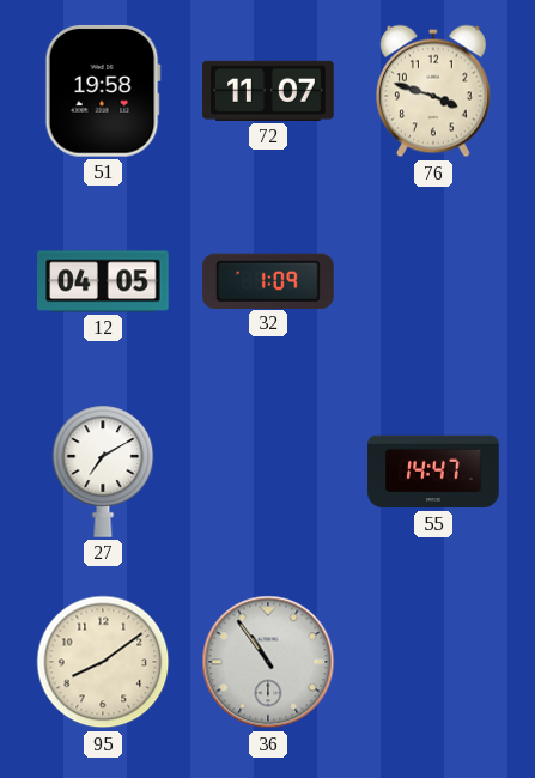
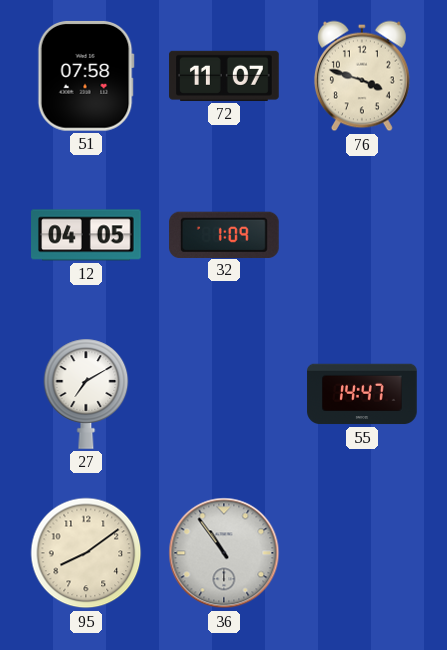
51: 19:58 -> 07:58
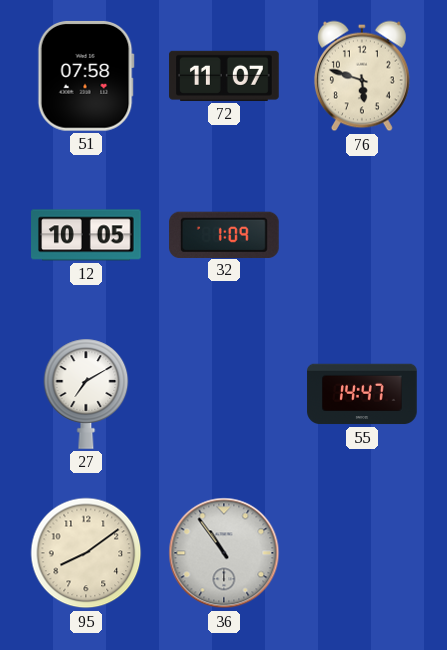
76: 3:48 -> 5:48
12: 04:05 -> 10:05
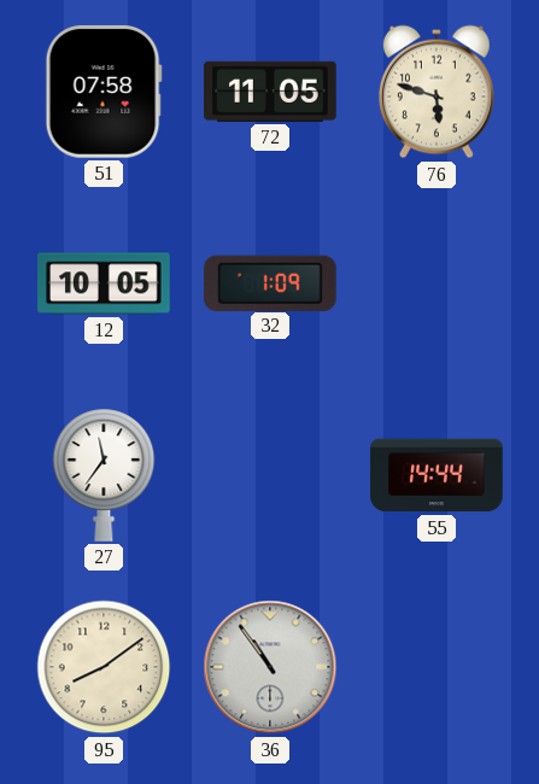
72: 11:07 -> 11:05
27: 7:10 -> 11:36
55: 14:47 -> 14:44
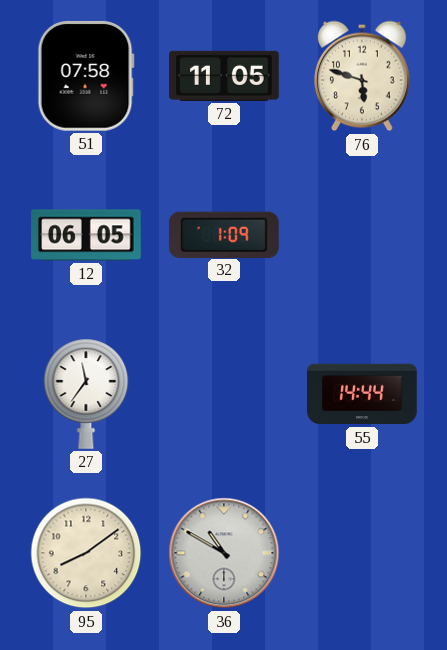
12: 10:05 -> 06:05
36: 10:54 -> 10:50
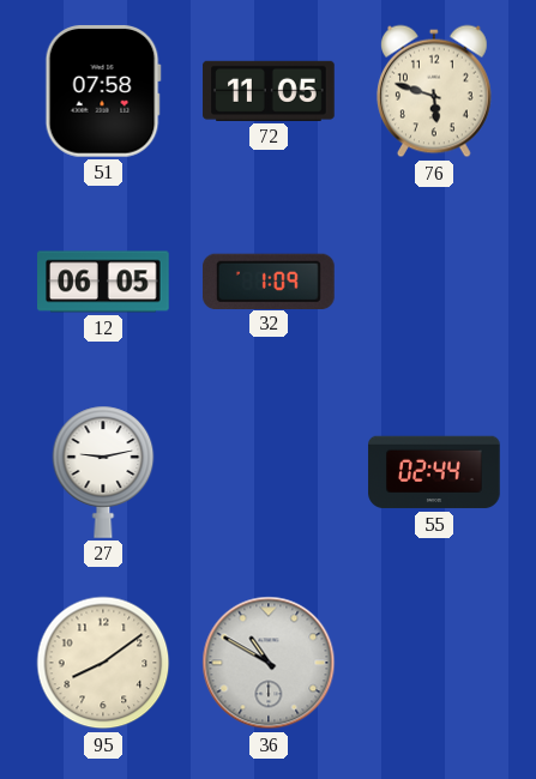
27: 11:36 -> 9:13
55: 14:44 -> 02:44
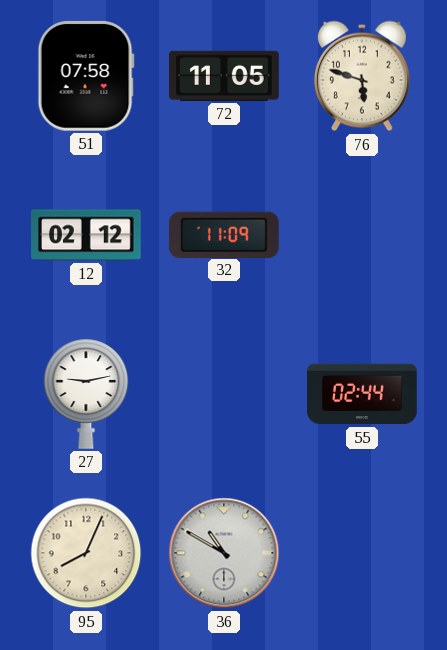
12: 06:05 -> 02:12
32: 1:09 -> 11:09
95: 8:09 -> 8:04
